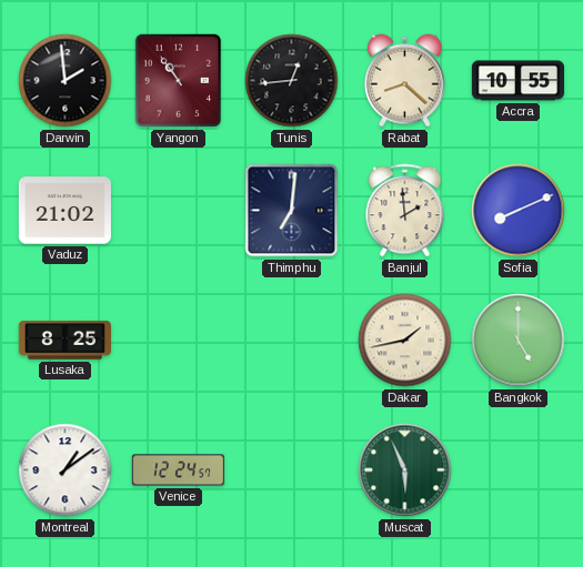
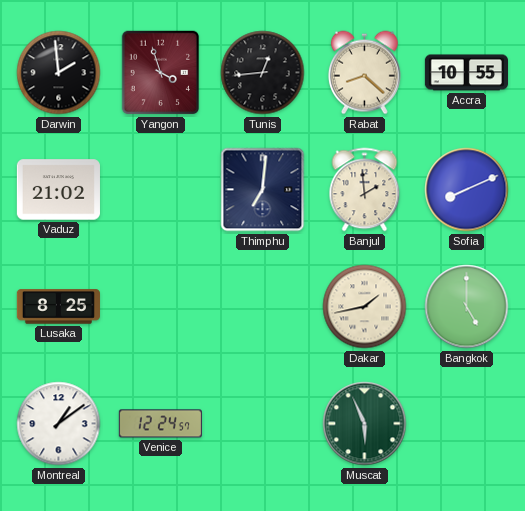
Yangon: 10:54 -> 3:57
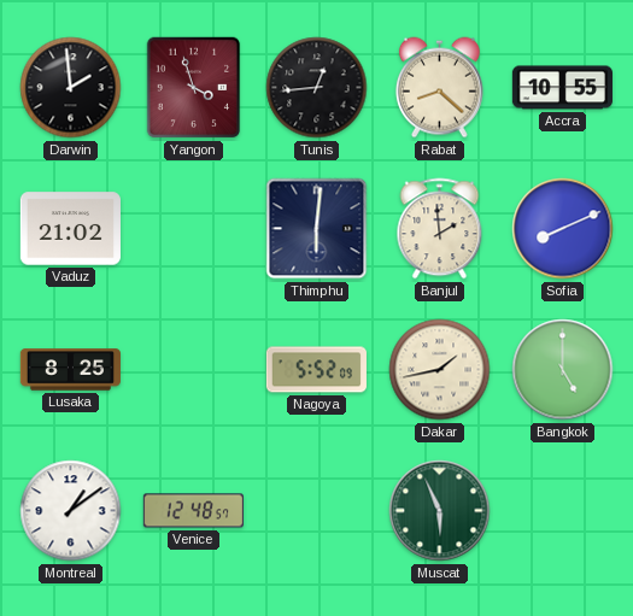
Thimphu: 7:01 -> 6:01
Nagoya: none -> 5:52
Venice: 12:24 -> 12:48
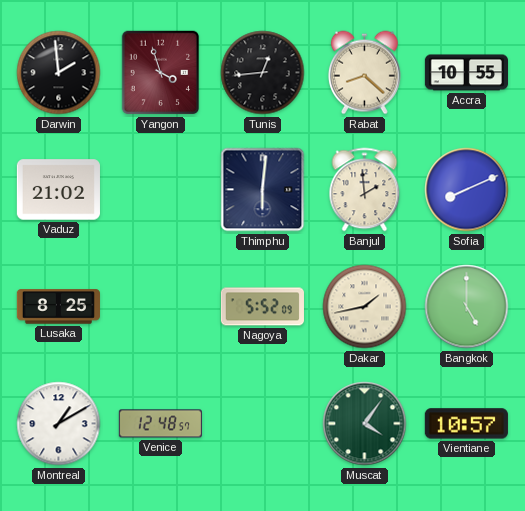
Montreal: 1:09 -> 1:10
Muscat: 5:56 -> 4:06
Vientiane: none -> 10:57
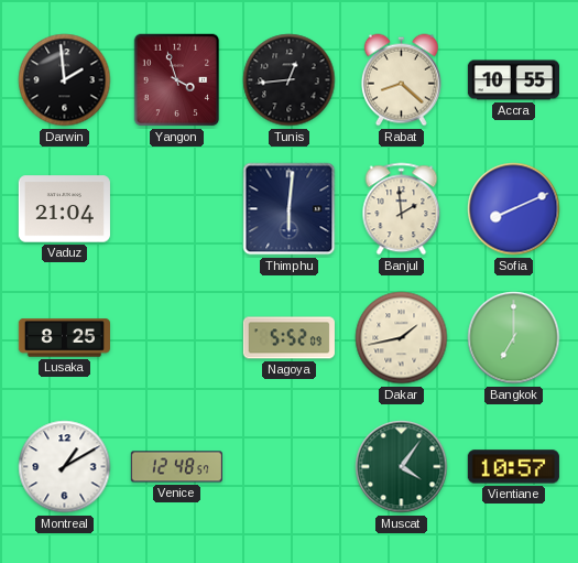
Vaduz: 21:02 -> 21:04
Bangkok: 5:00 -> 7:00
